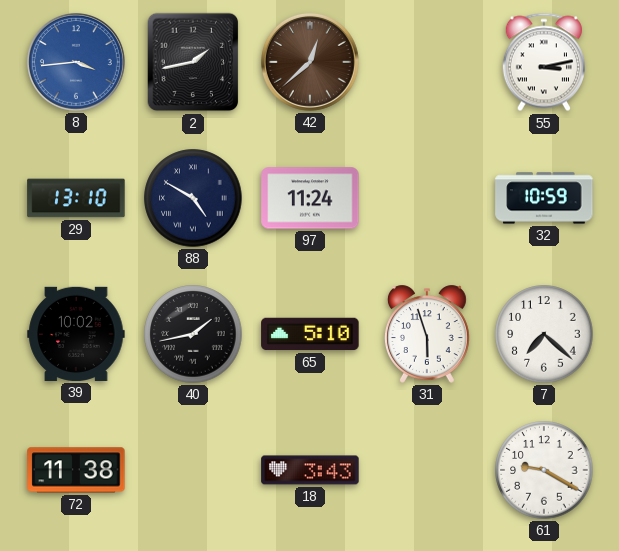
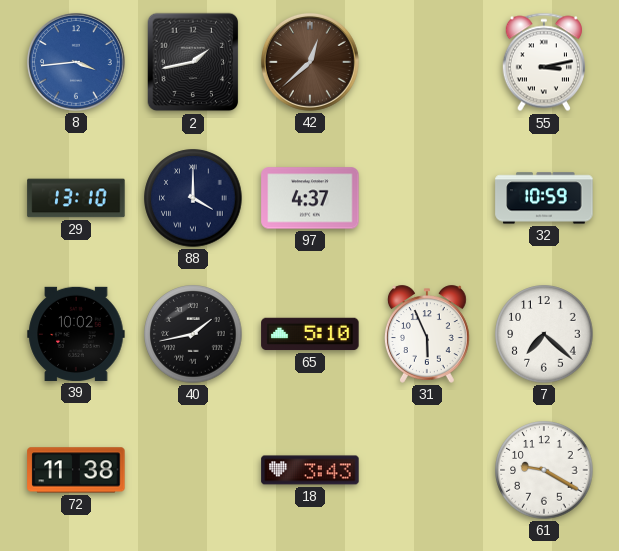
88: 4:50 -> 4:00
97: 11:24 -> 4:37
31: 5:57 -> 5:56
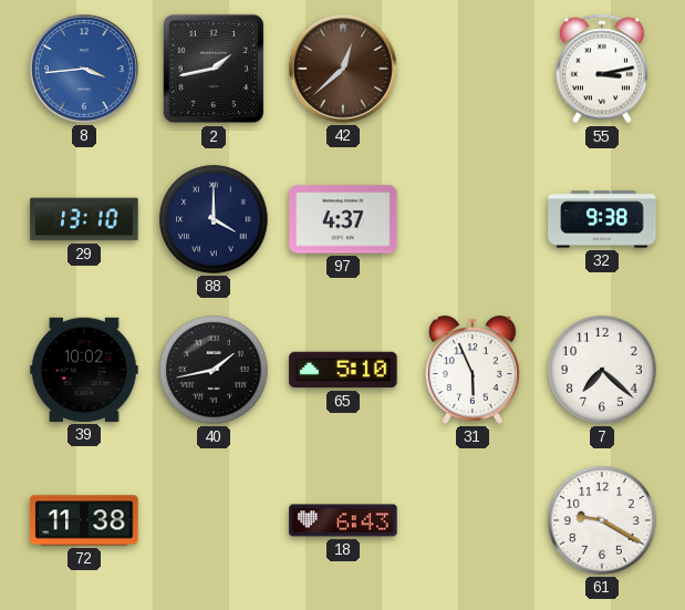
32: 10:59 -> 9:38
18: 3:43 -> 6:43
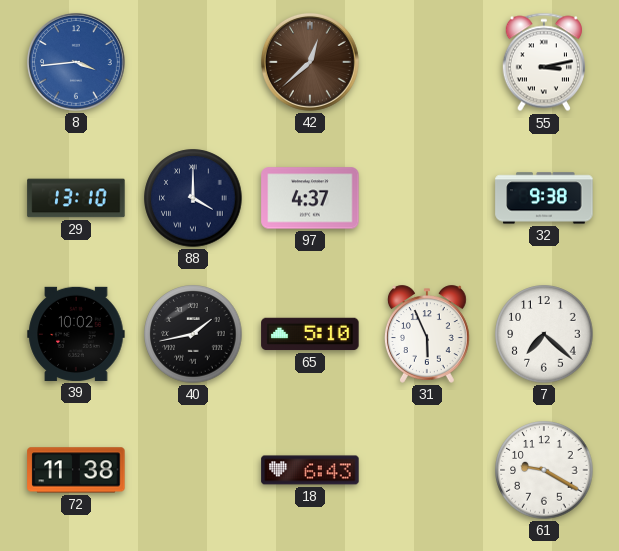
2: 1:43 -> none
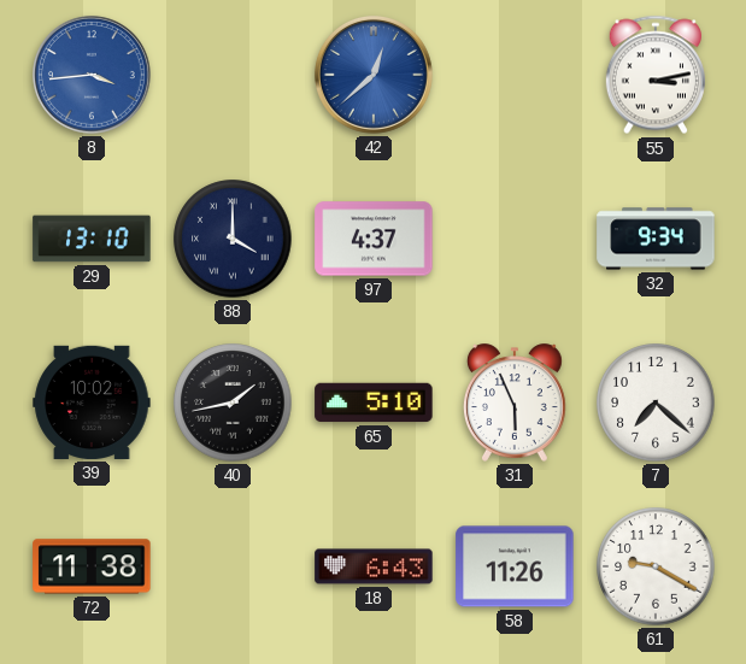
42 dial: brown -> blue
32: 9:38 -> 9:34
58: none -> 11:26
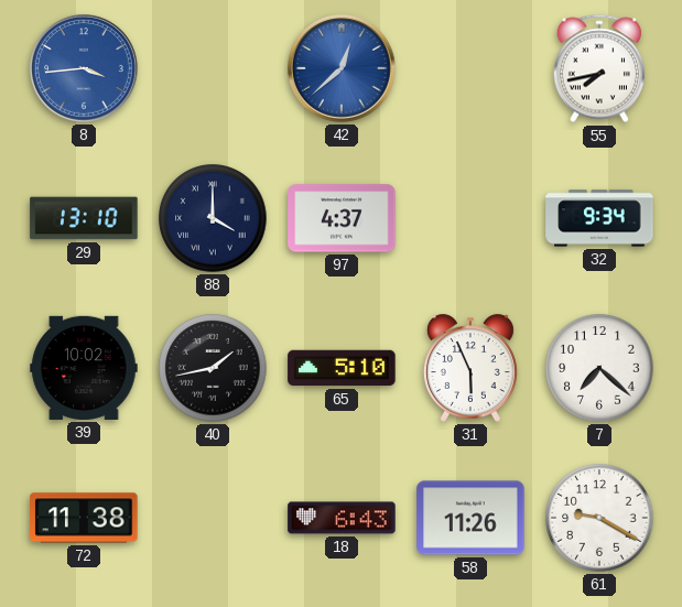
55: 3:13 -> 7:43
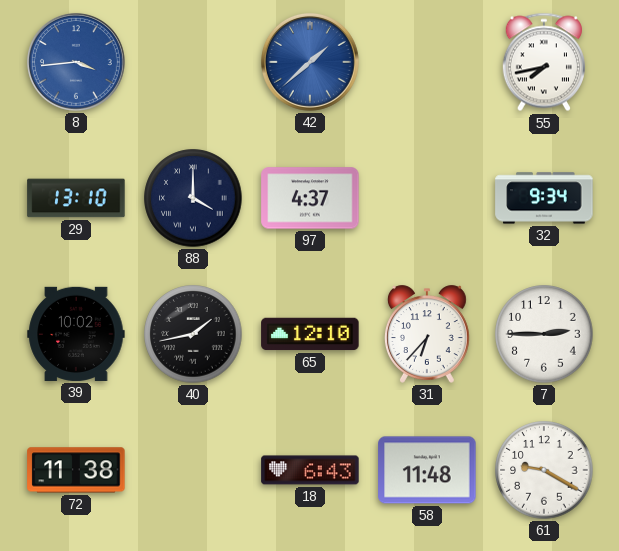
42: 12:38 -> 1:38
65: 5:10 -> 12:10
31: 5:56 -> 6:37
7: 7:22 -> 2:45
58: 11:26 -> 11:48
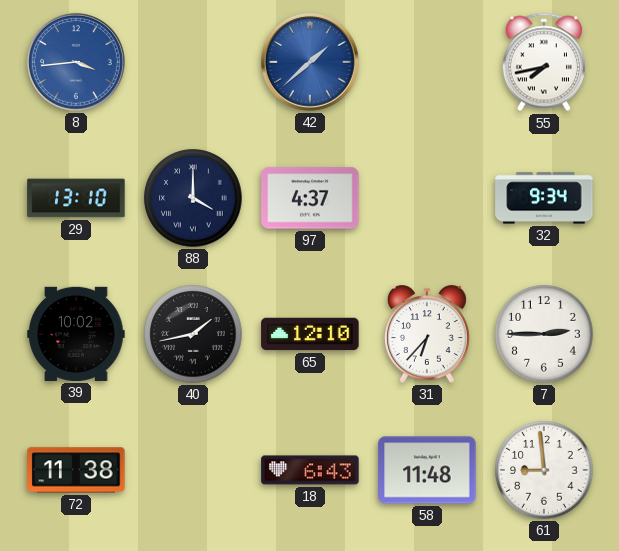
61: 9:20 -> 8:59
